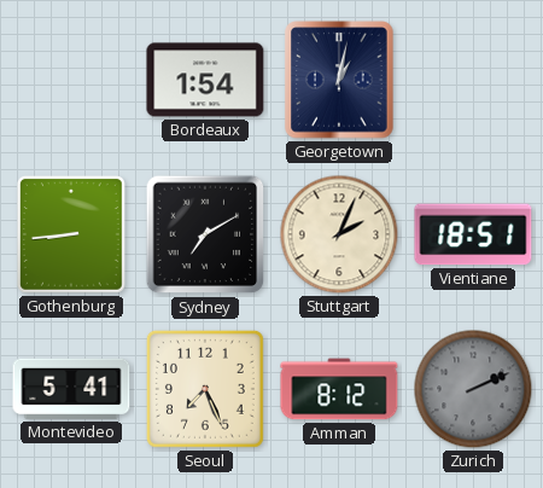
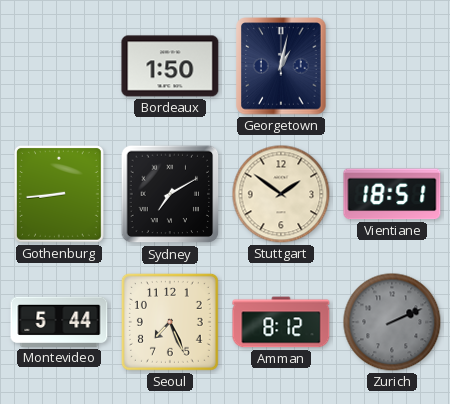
Bordeaux: 1:54 -> 1:50
Stuttgart: 2:04 -> 1:51
Montevideo: 5:41 -> 5:44
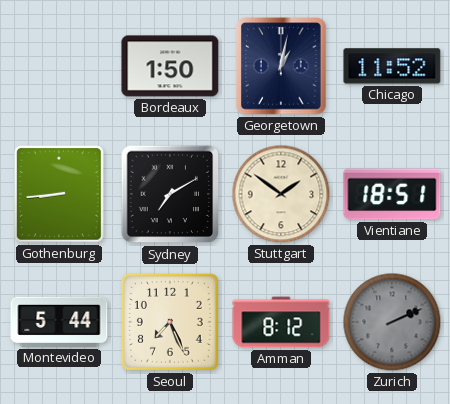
Chicago: none -> 11:52
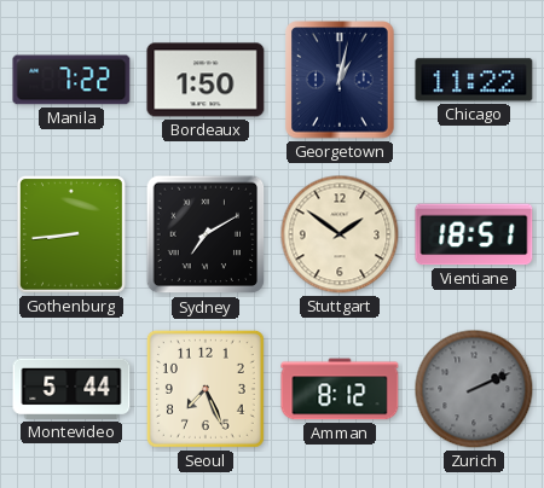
Manila: none -> 7:22
Chicago: 11:52 -> 11:22
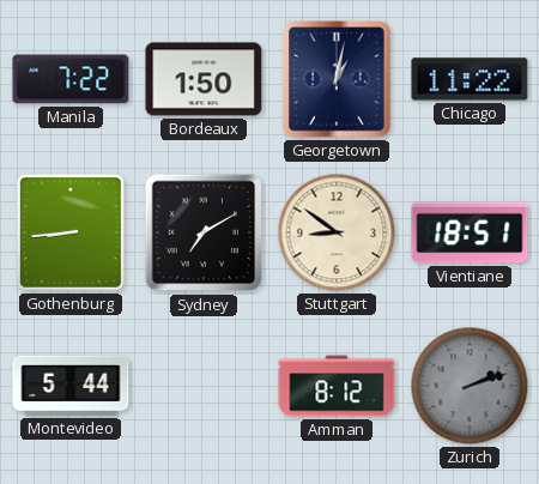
Stuttgart: 1:51 -> 8:51
Seoul: 7:26 -> none
Zurich: 2:11 -> 2:12
